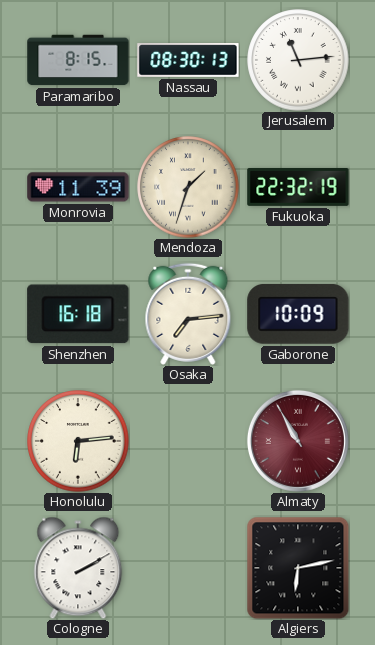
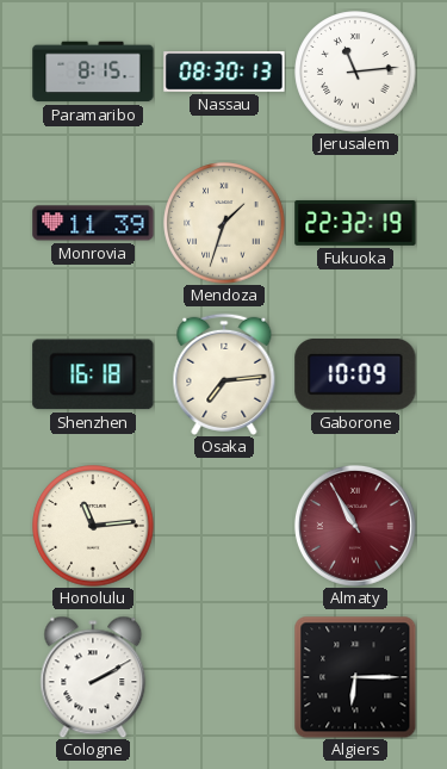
Honolulu: 6:14 -> 11:14
Algiers: 6:13 -> 6:15
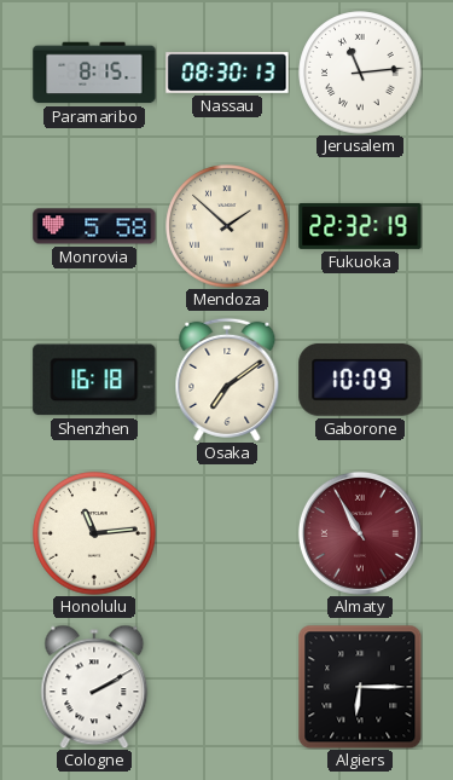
Monrovia: 11:39 -> 5:58
Mendoza: 1:33 -> 1:52
Osaka: 7:14 -> 7:09
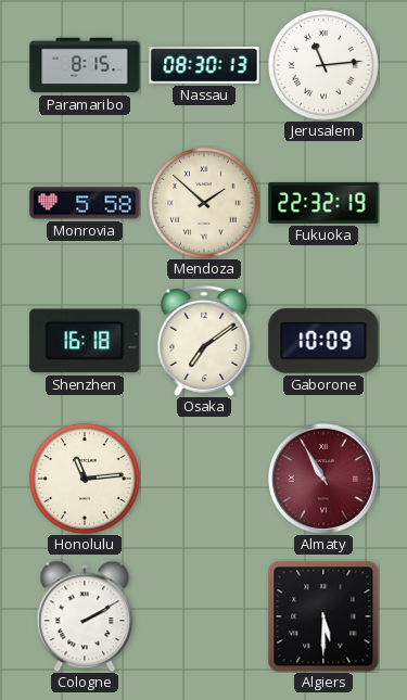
Algiers: 6:15 -> 5:30
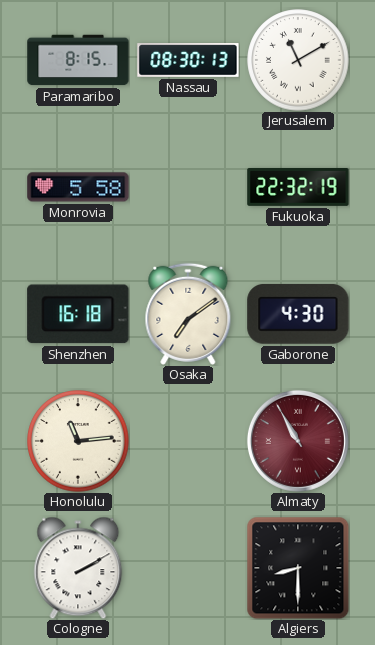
Jerusalem: 11:14 -> 11:10
Mendoza: 1:52 -> none
Gaborone: 10:09 -> 4:30
Algiers: 5:30 -> 8:30
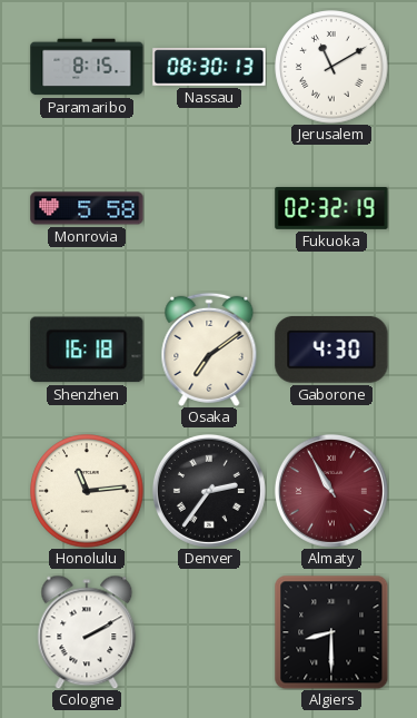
Fukuoka: 22:32 -> 02:32
Denver: none -> 2:36
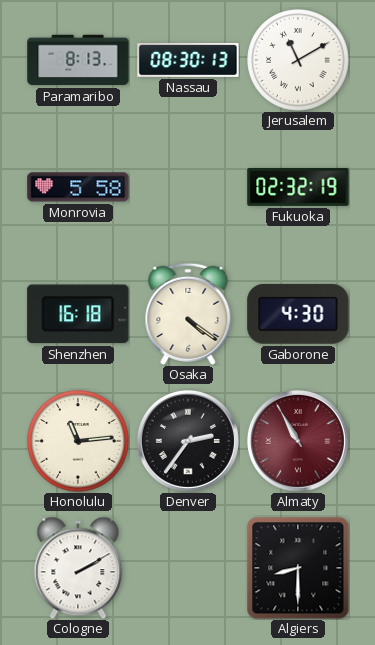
Paramaribo: 8:15 -> 8:13
Osaka: 7:09 -> 4:21
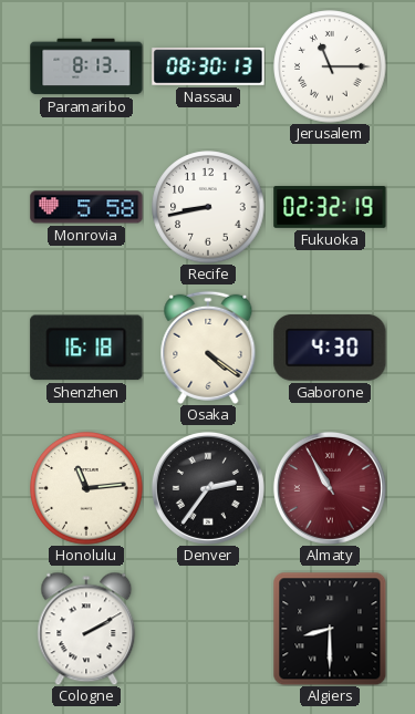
Jerusalem: 11:10 -> 11:15
Recife: none -> 8:43
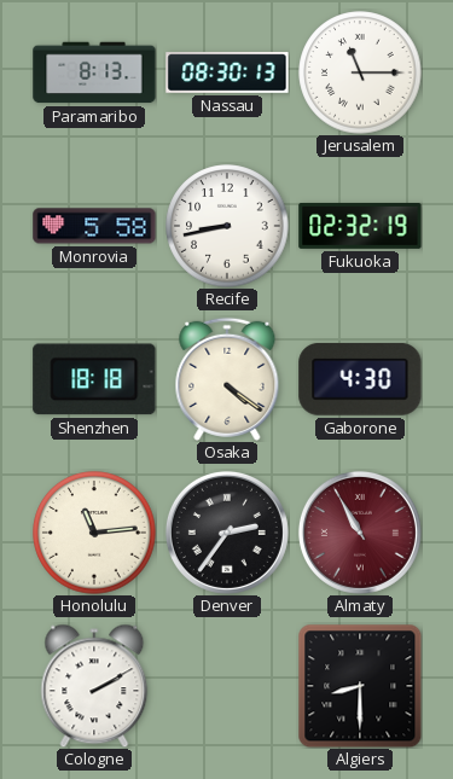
Shenzhen: 16:18 -> 18:18
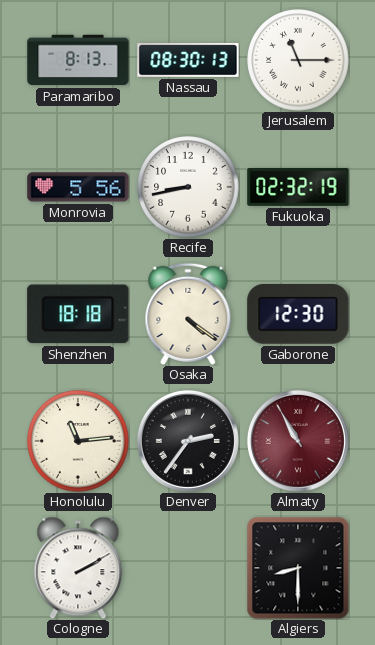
Monrovia: 5:58 -> 5:56
Gaborone: 4:30 -> 12:30
